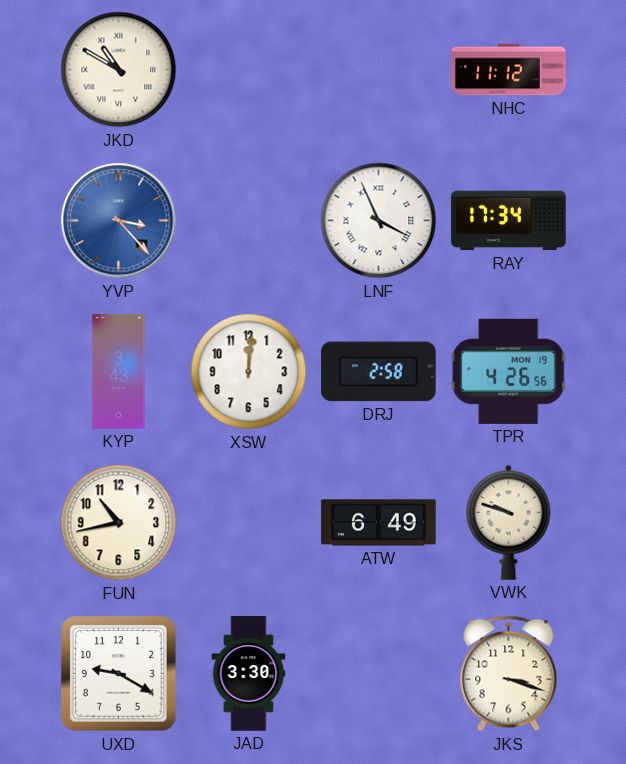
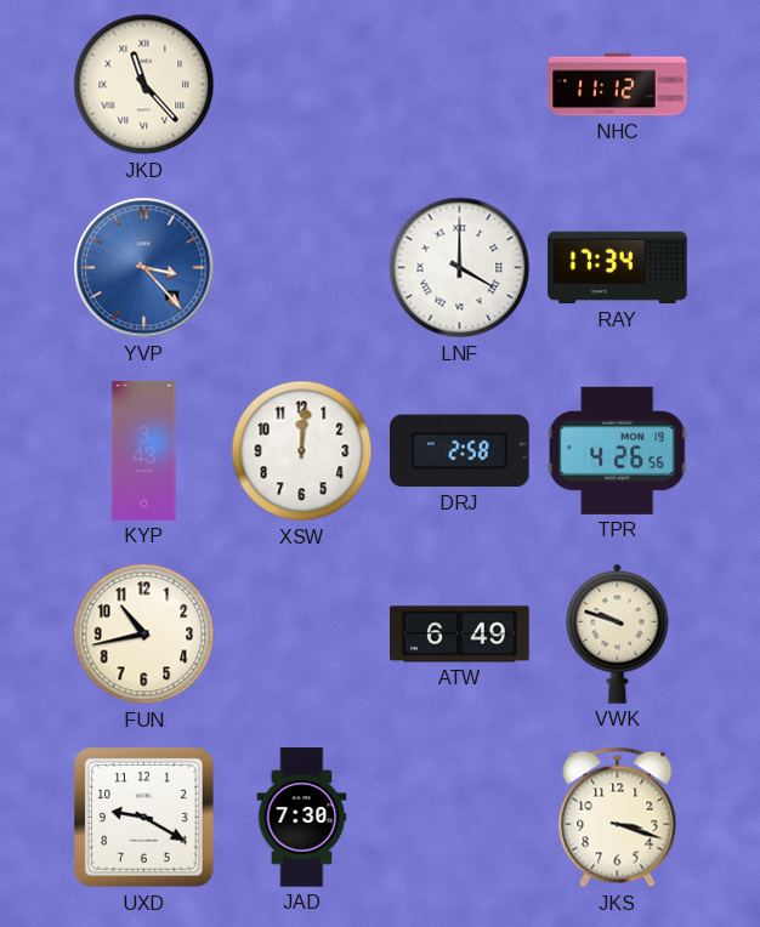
JKD: 10:50 -> 11:23
LNF: 3:56 -> 4:00
JAD: 3:30 -> 7:30
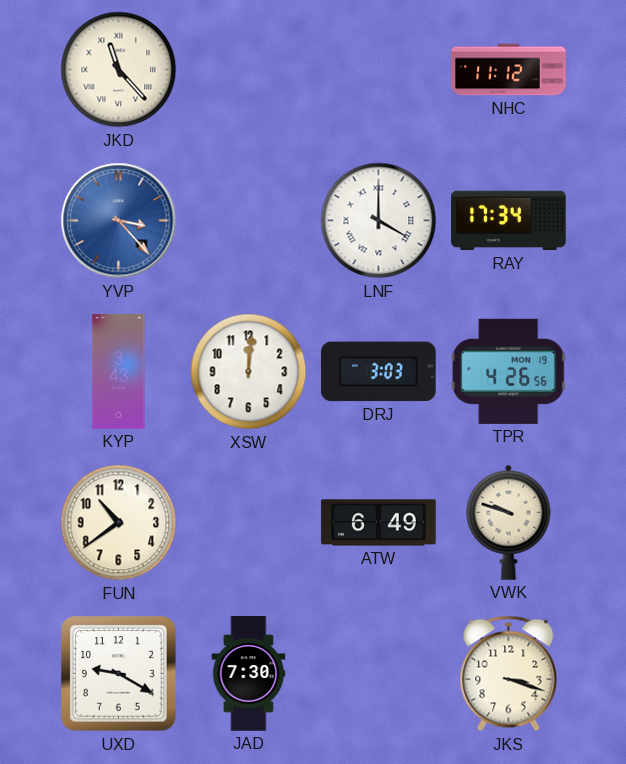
DRJ: 2:58 -> 3:03
FUN: 10:43 -> 10:39
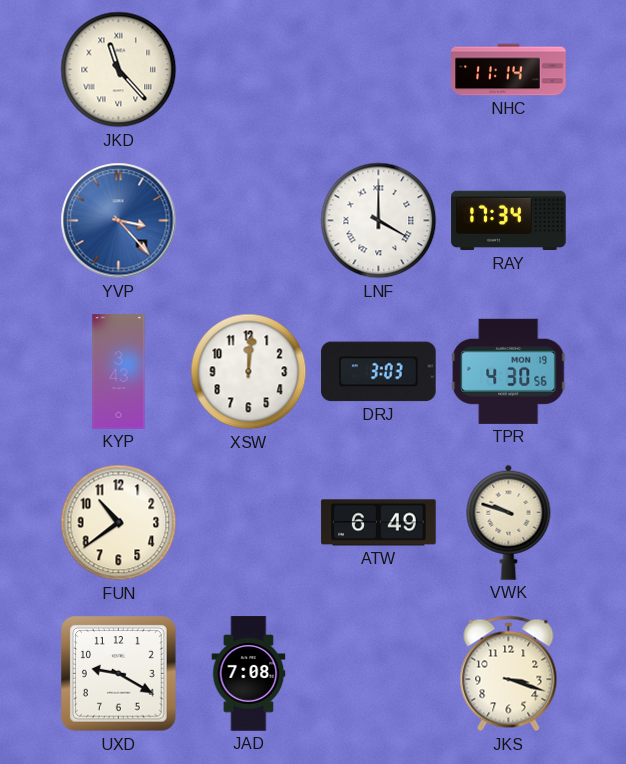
NHC: 11:12 -> 11:14
TPR: 4:26 -> 4:30
JAD: 7:30 -> 7:08
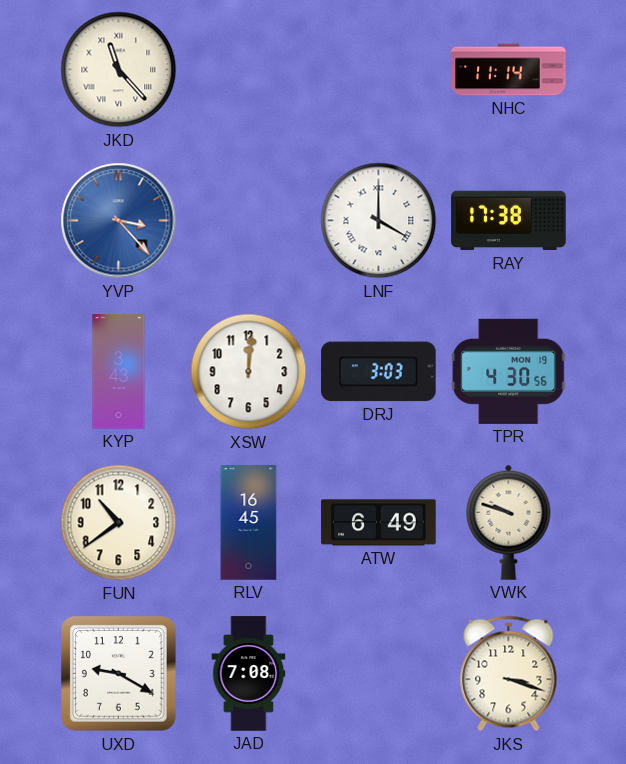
RAY: 17:34 -> 17:38
RLV: none -> 16:45
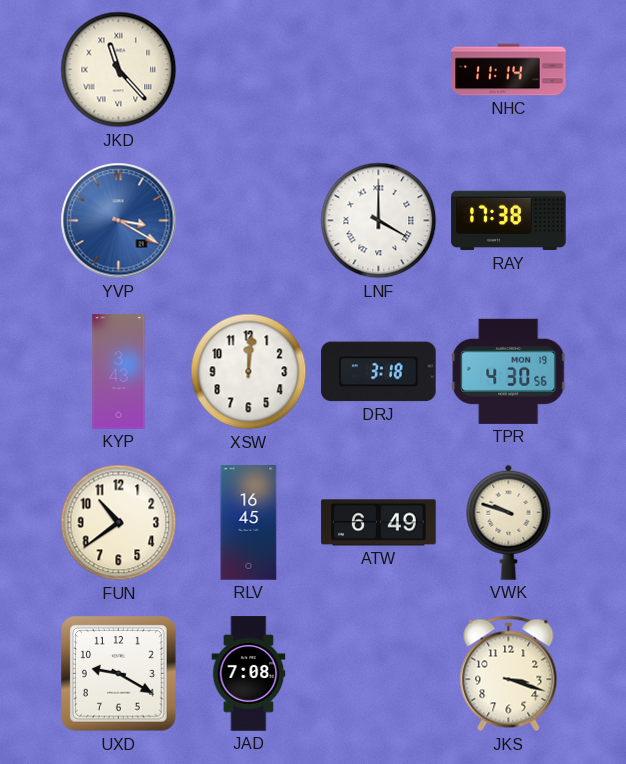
YVP: 3:23 -> 3:20
DRJ: 3:03 -> 3:18
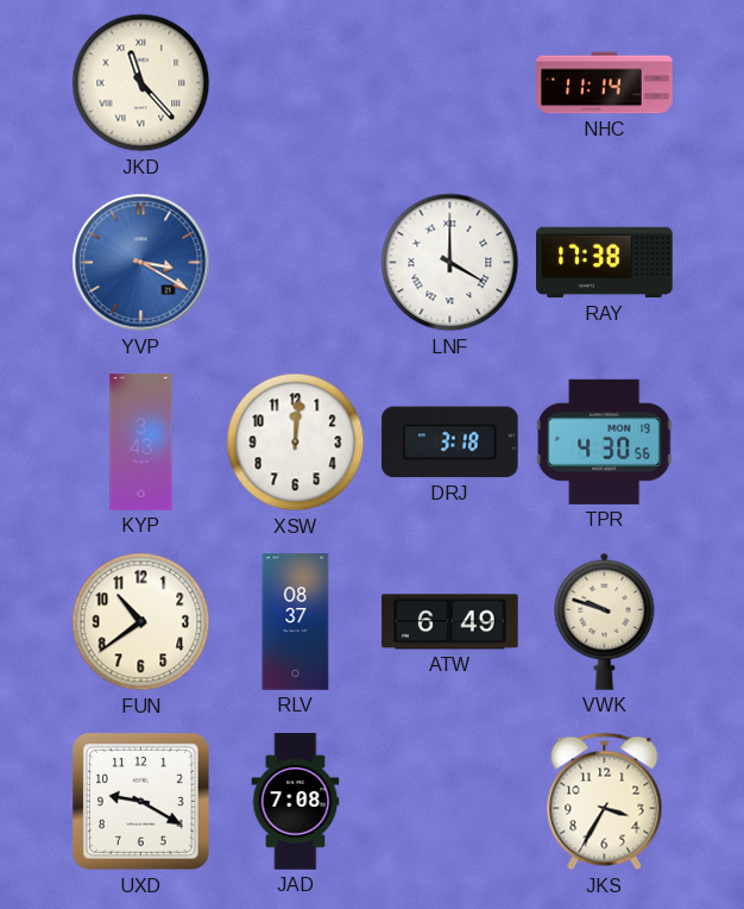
RLV: 16:45 -> 08:37
JKS: 3:18 -> 3:35
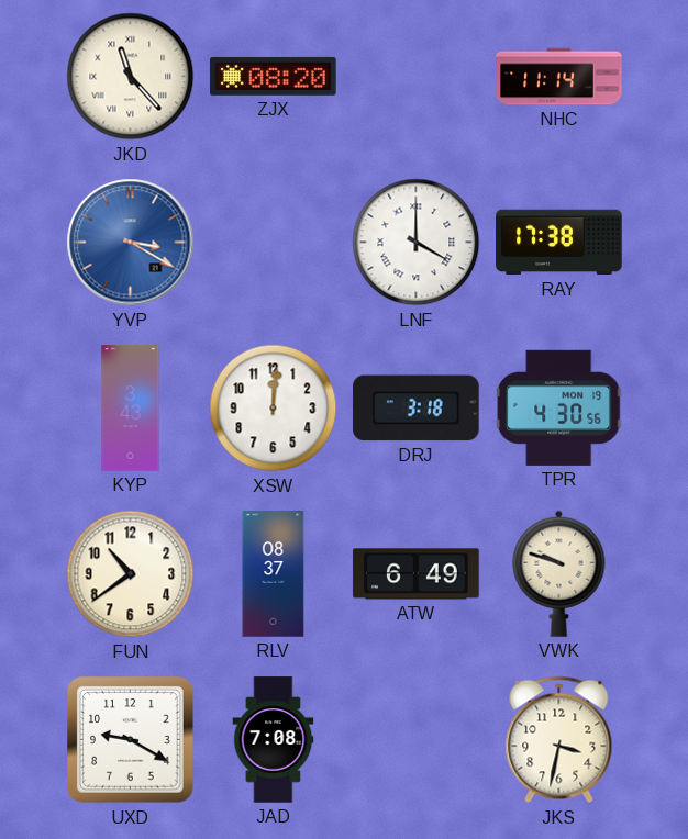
ZJX: none -> 08:20
JKS: 3:35 -> 3:32
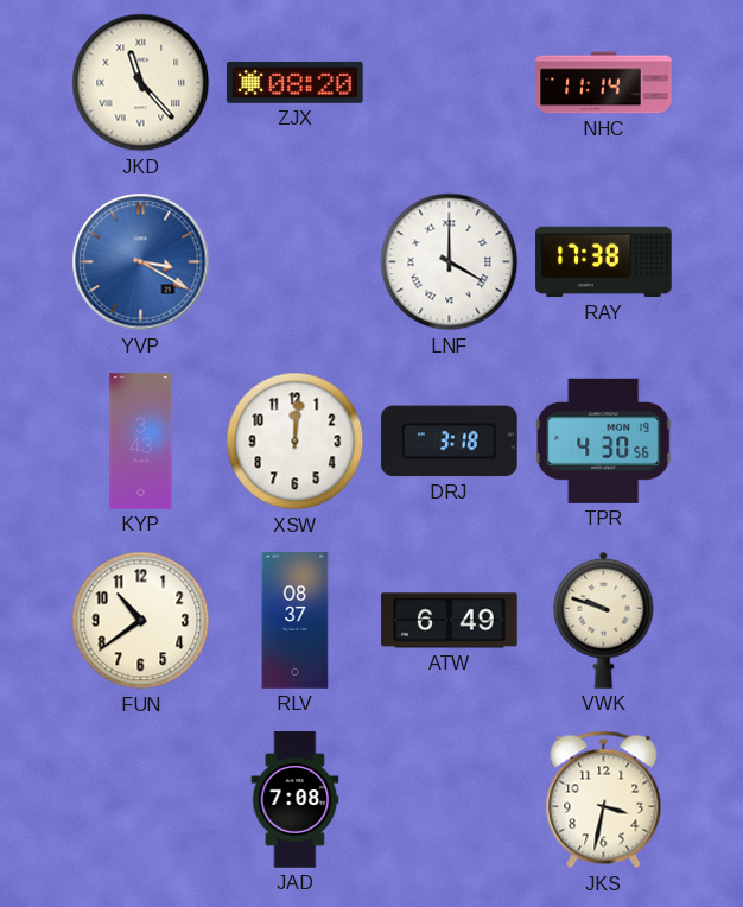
UXD: 9:20 -> none
